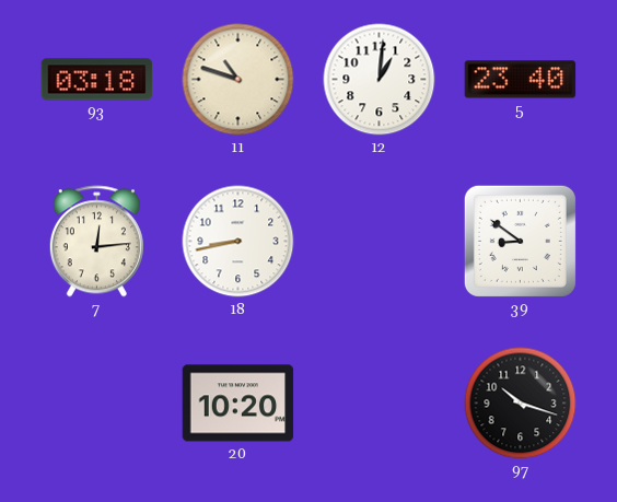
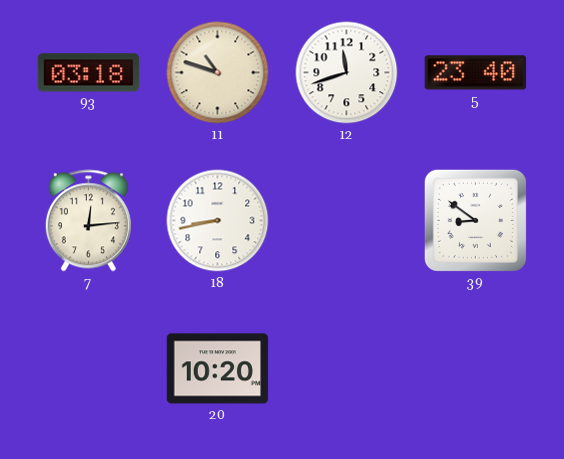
12: 1:01 -> 11:42
97: 10:18 -> none
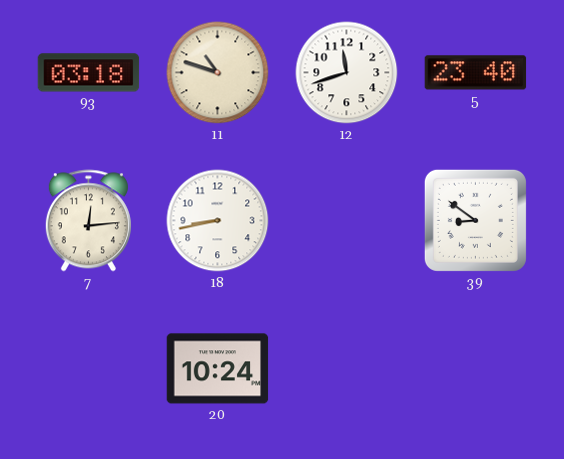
20: 10:20 -> 10:24
